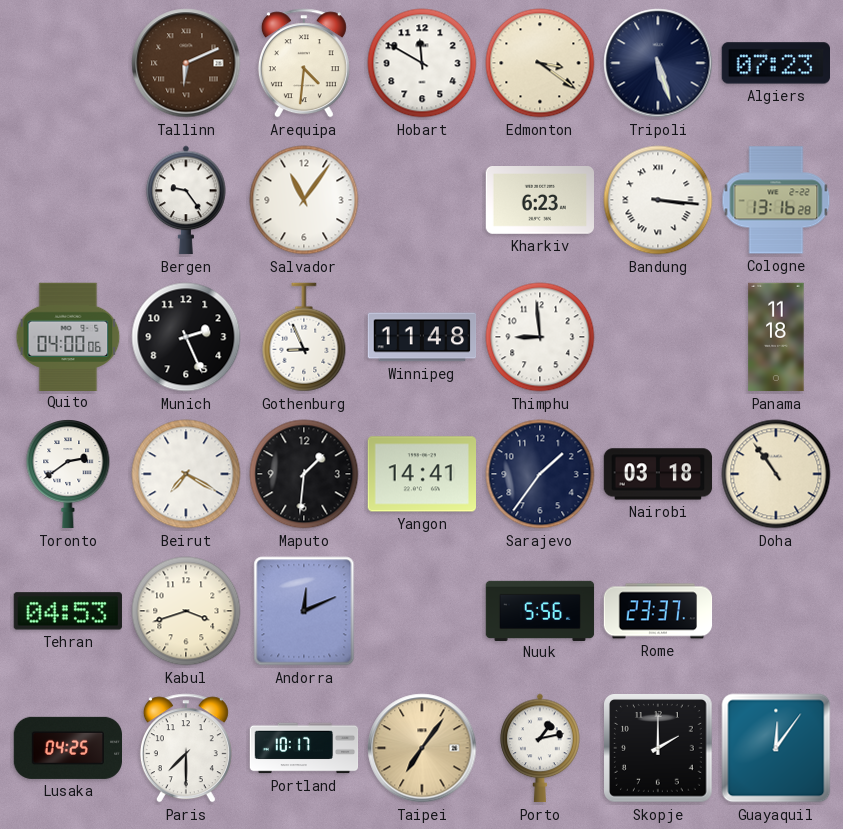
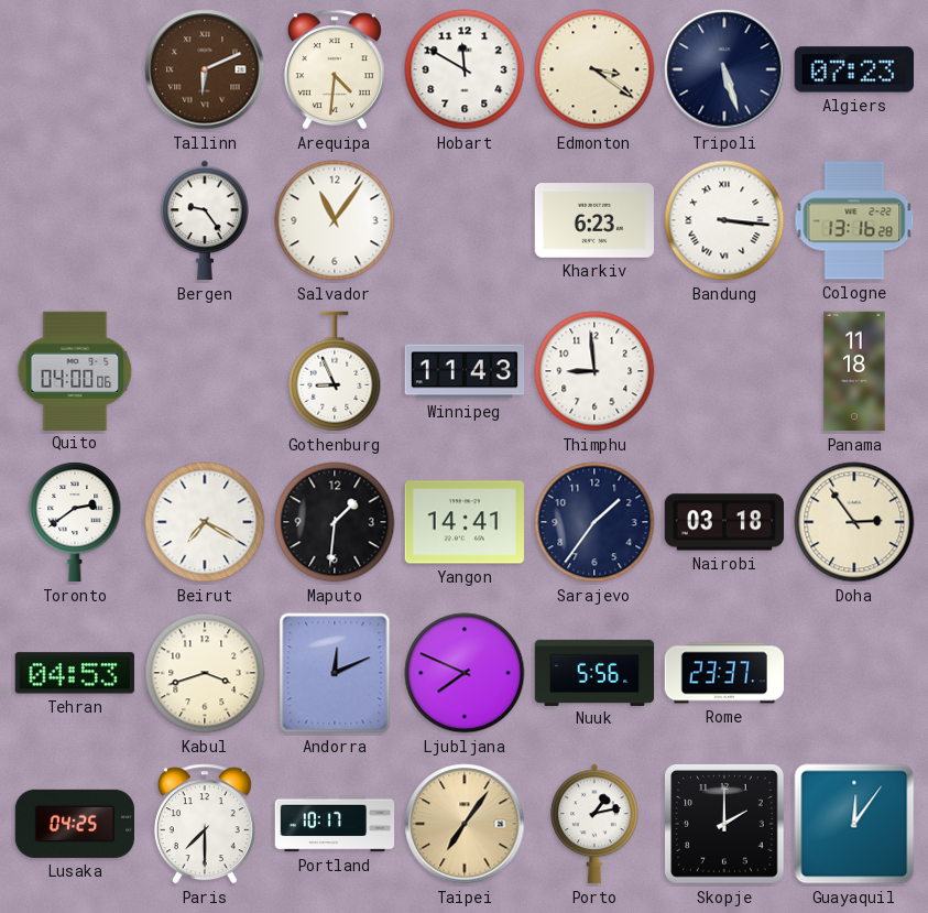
Munich: 2:26 -> none
Winnipeg: 11:48 -> 11:43
Doha: 10:54 -> 2:54
Ljubljana: none -> 7:49
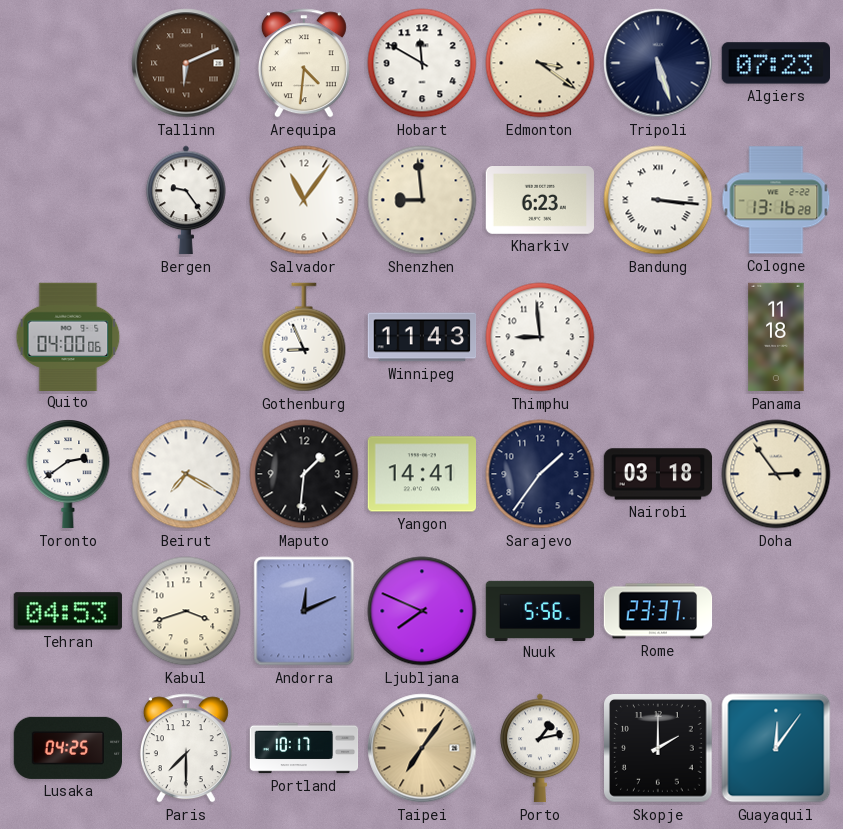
Shenzhen: none -> 8:59
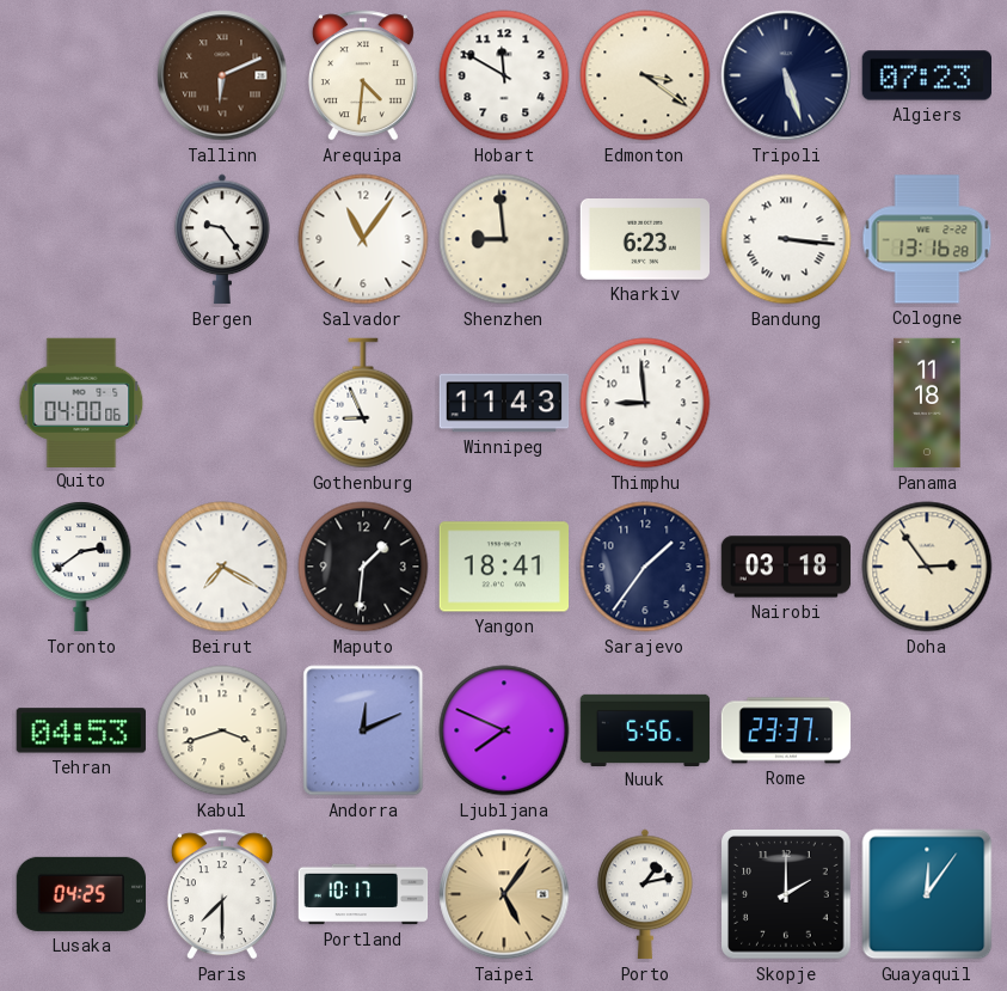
Yangon: 14:41 -> 18:41
Taipei: 7:06 -> 5:06
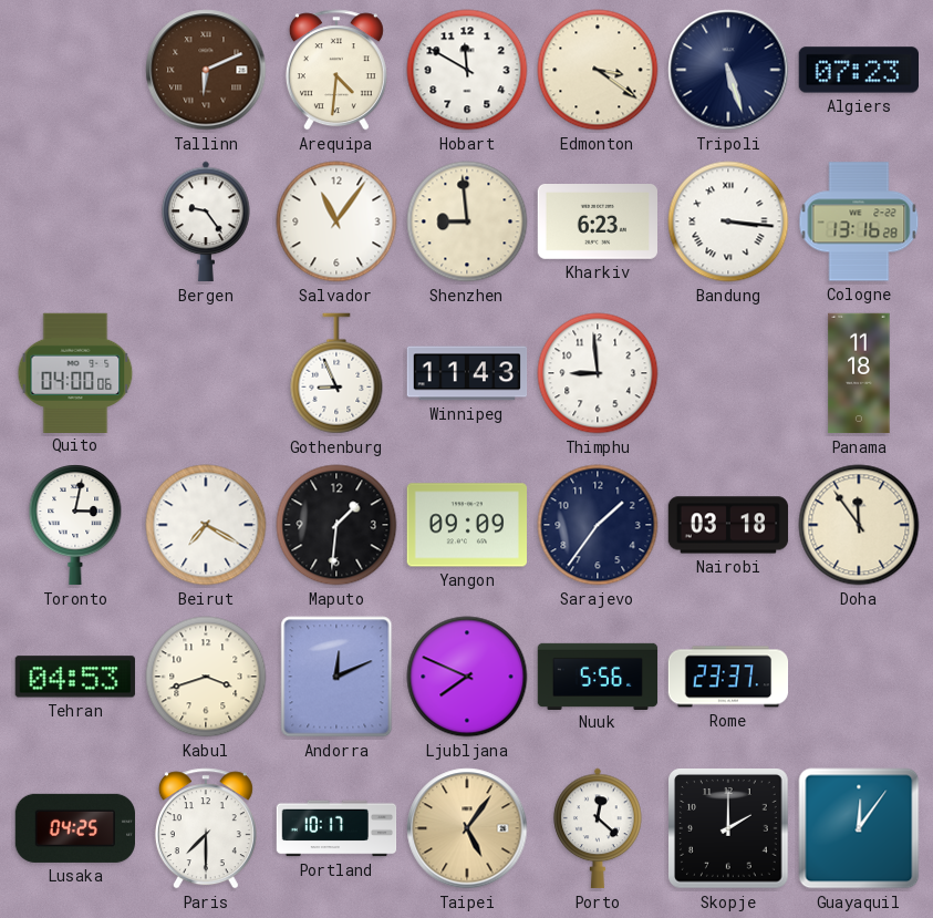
Toronto: 2:39 -> 3:02
Yangon: 18:41 -> 09:09
Doha: 2:54 -> 11:54
Porto: 1:13 -> 12:22
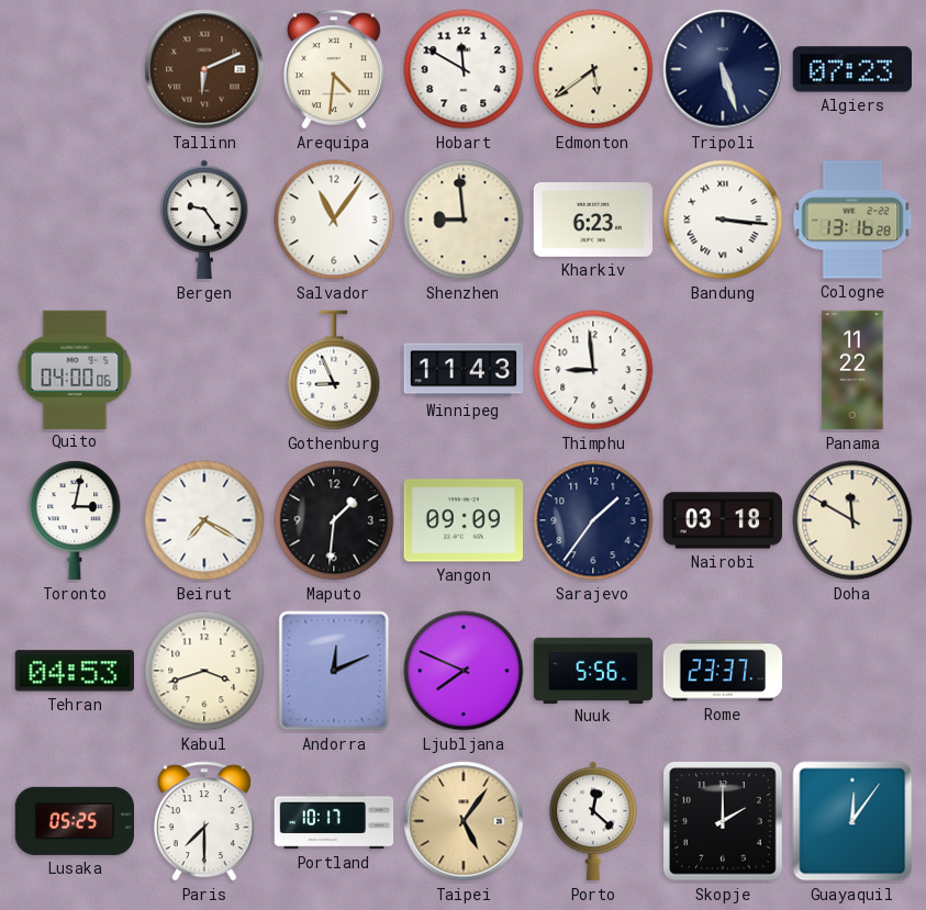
Edmonton: 3:21 -> 5:39
Panama: 11:18 -> 11:22
Doha: 11:54 -> 11:50
Lusaka: 04:25 -> 05:25
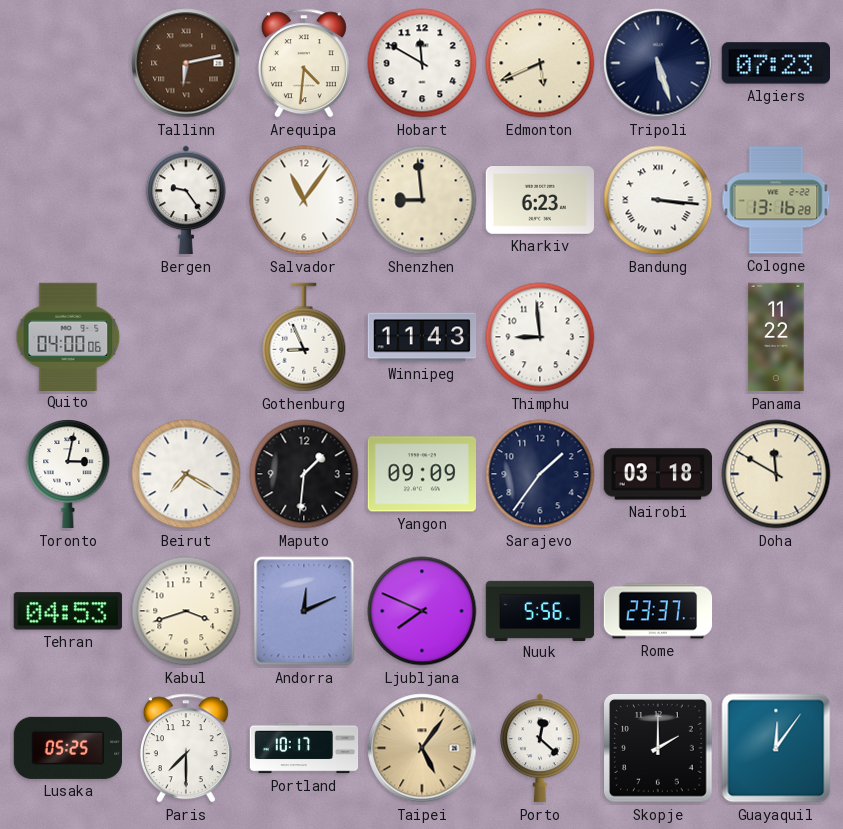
Tallinn: 6:11 -> 6:13
Edmonton: 5:39 -> 5:41
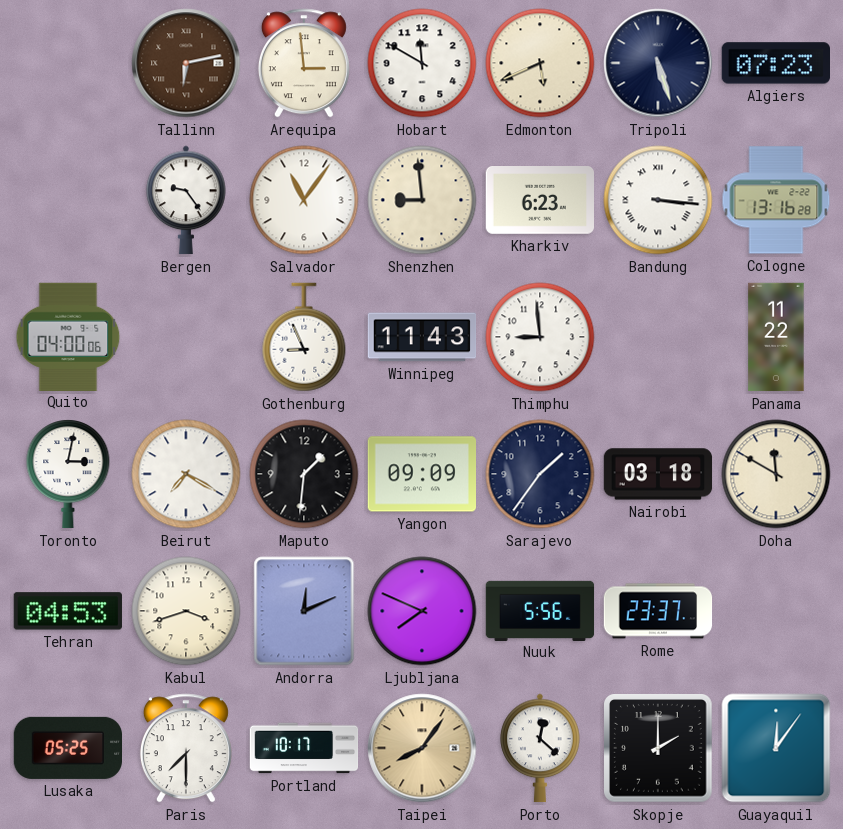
Arequipa: 4:31 -> 2:59
Taipei: 5:06 -> 8:06
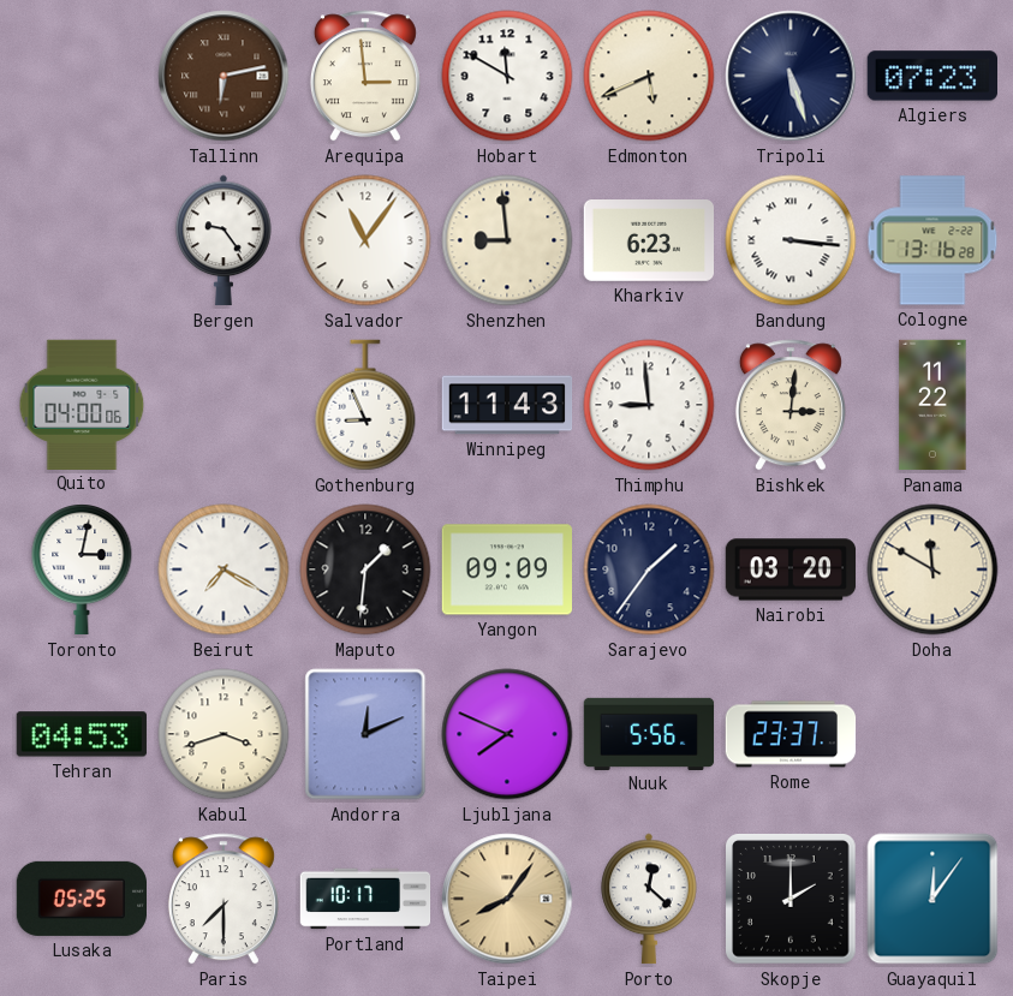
Bishkek: none -> 3:01
Nairobi: 03:18 -> 03:20
